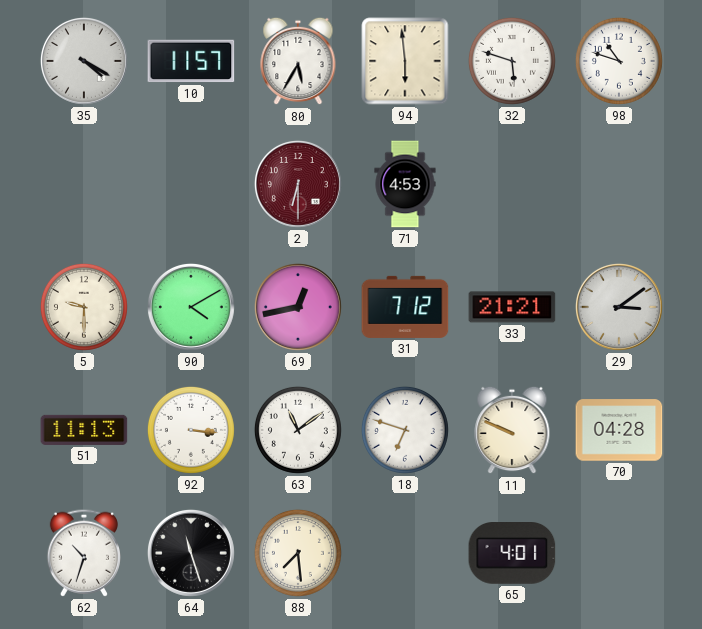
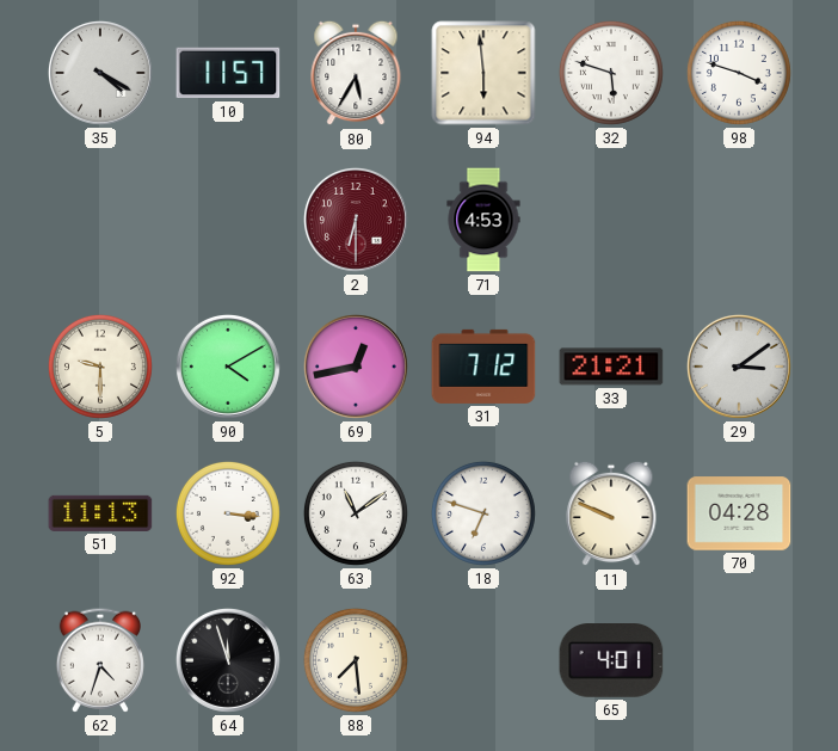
98: 10:48 -> 3:48
62: 10:33 -> 4:33
64: 11:27 -> 11:57
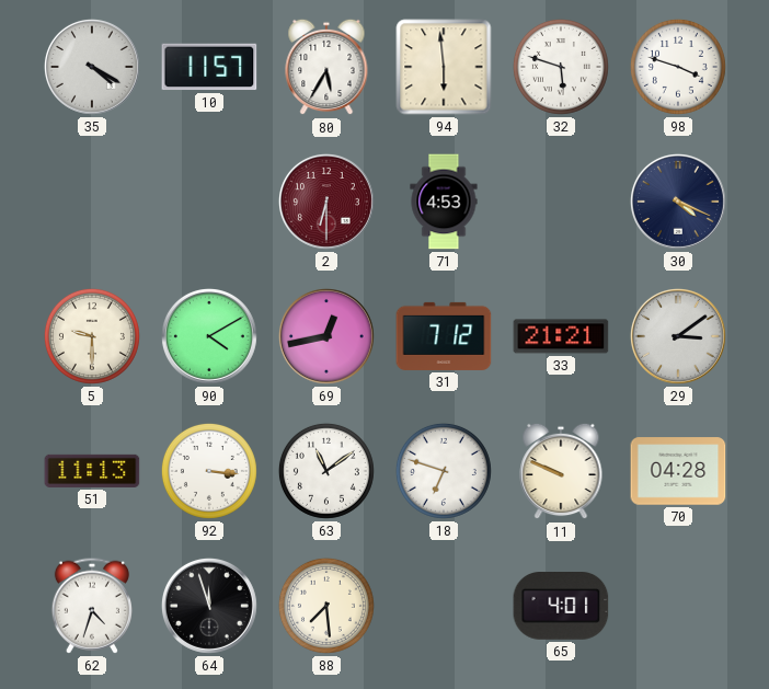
30: none -> 4:19
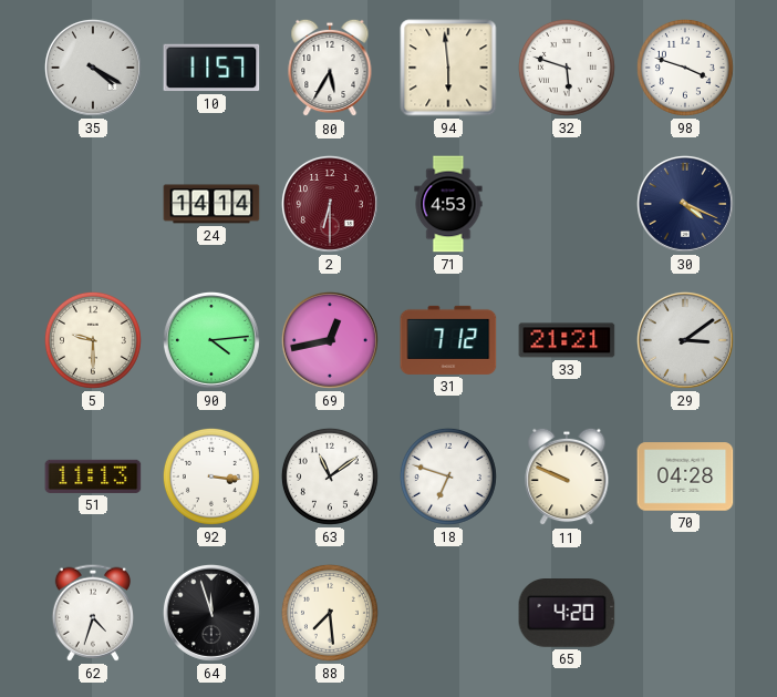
24: none -> 14:14
90: 4:10 -> 4:14
65: 4:01 -> 4:20
